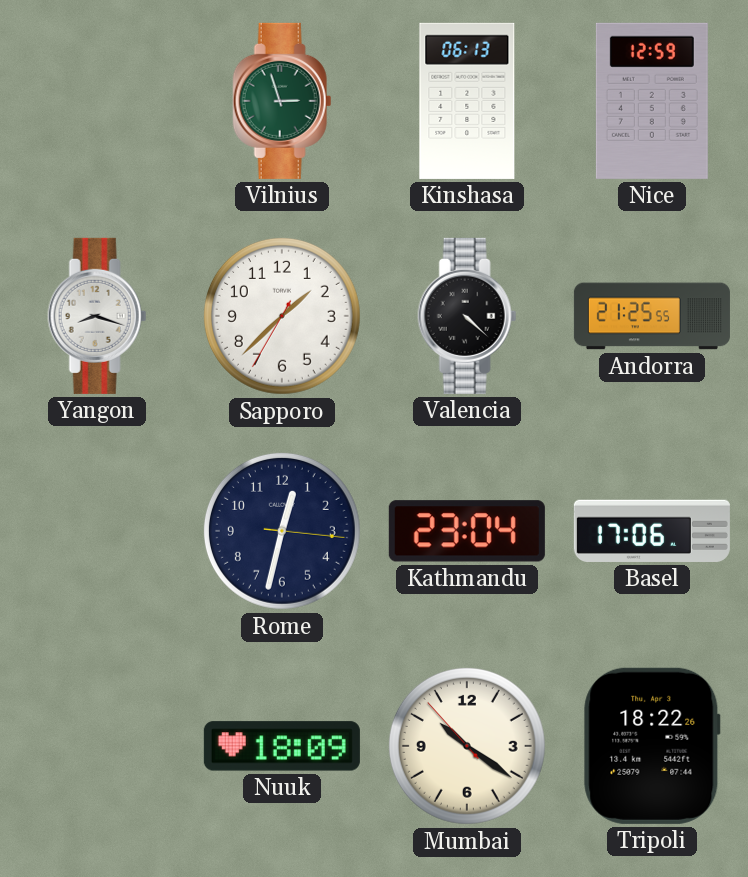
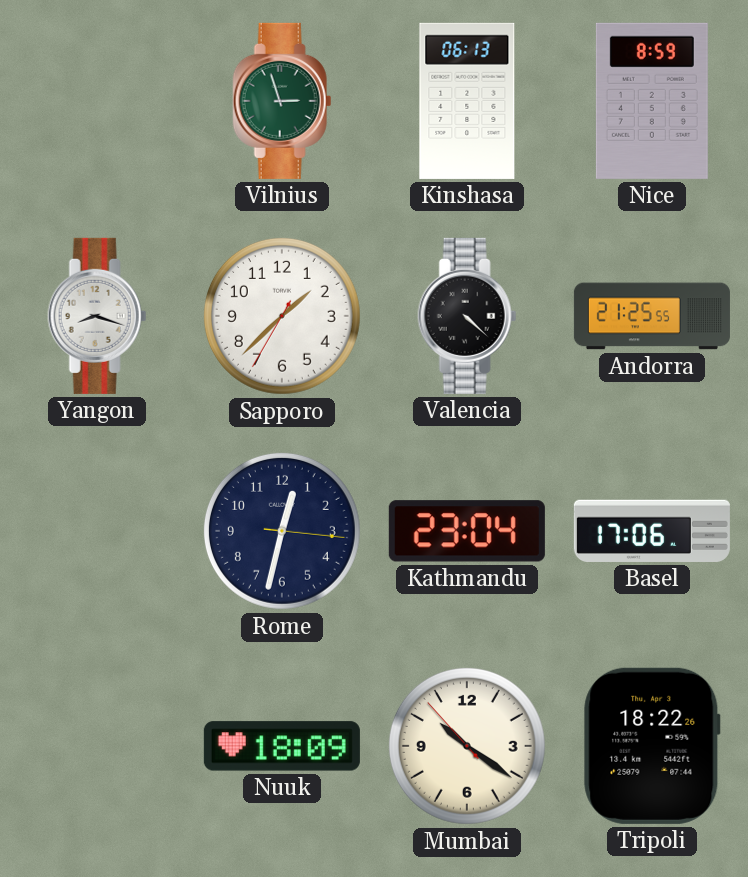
Nice: 12:59 -> 8:59
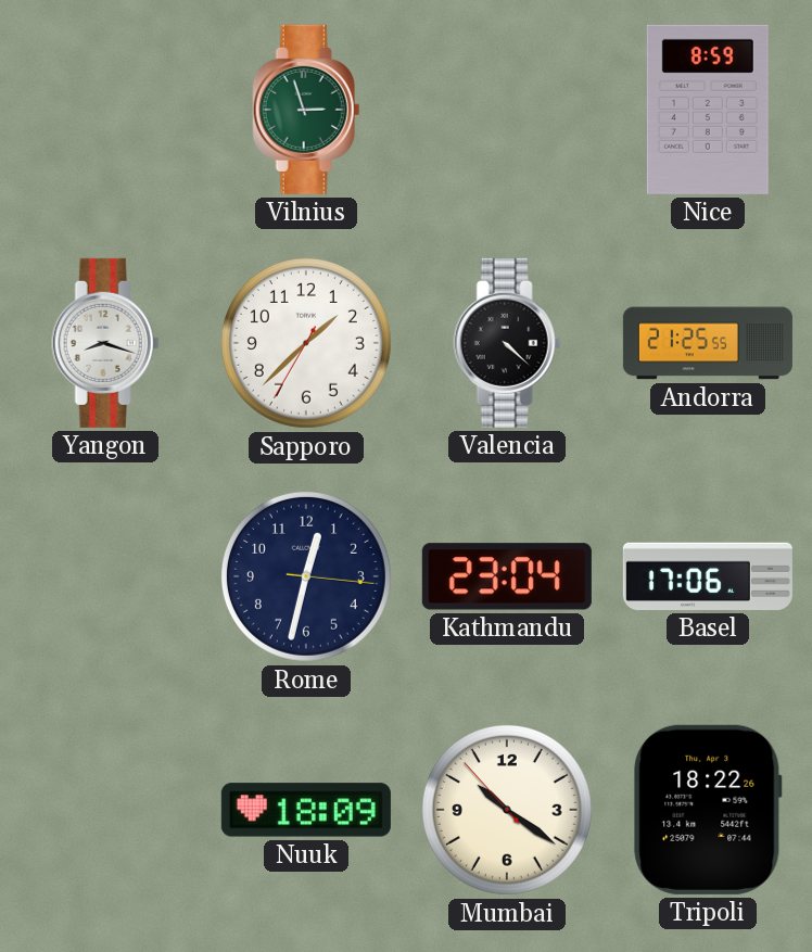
Kinshasa: 06:13 -> none
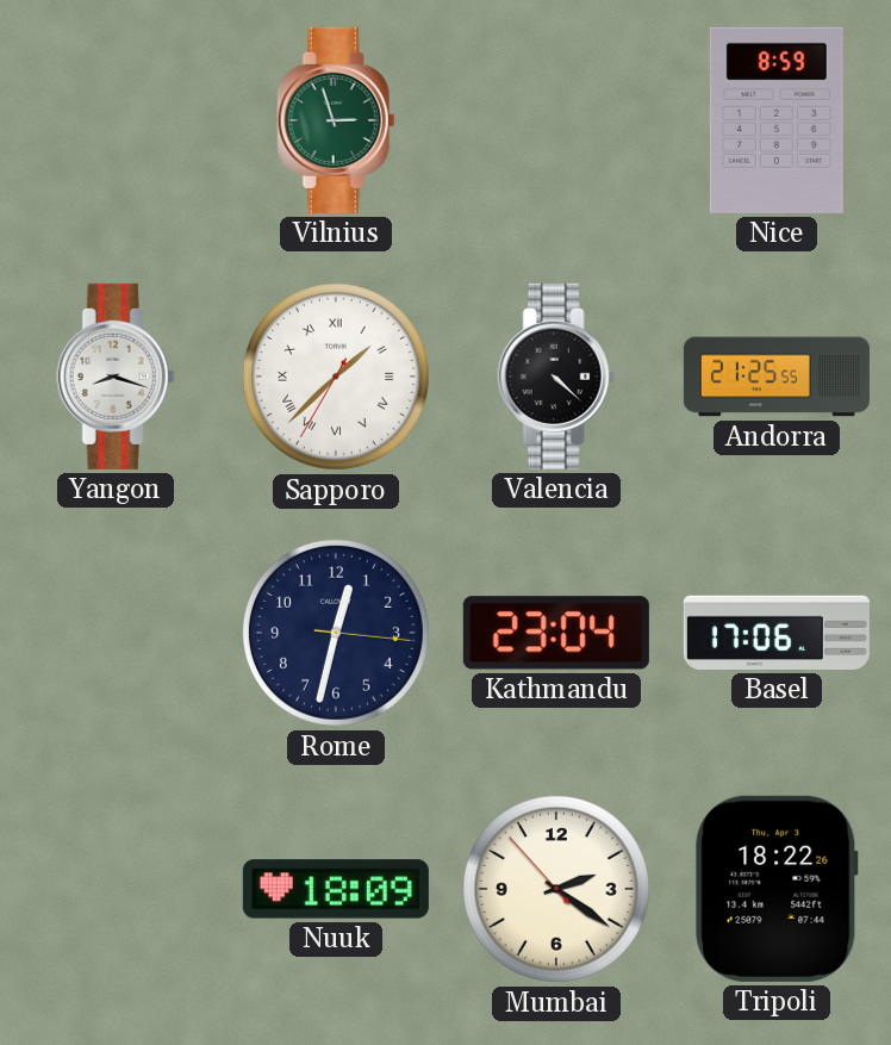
Sapporo numerals: Arabic -> Roman
Mumbai: 10:20 -> 2:20
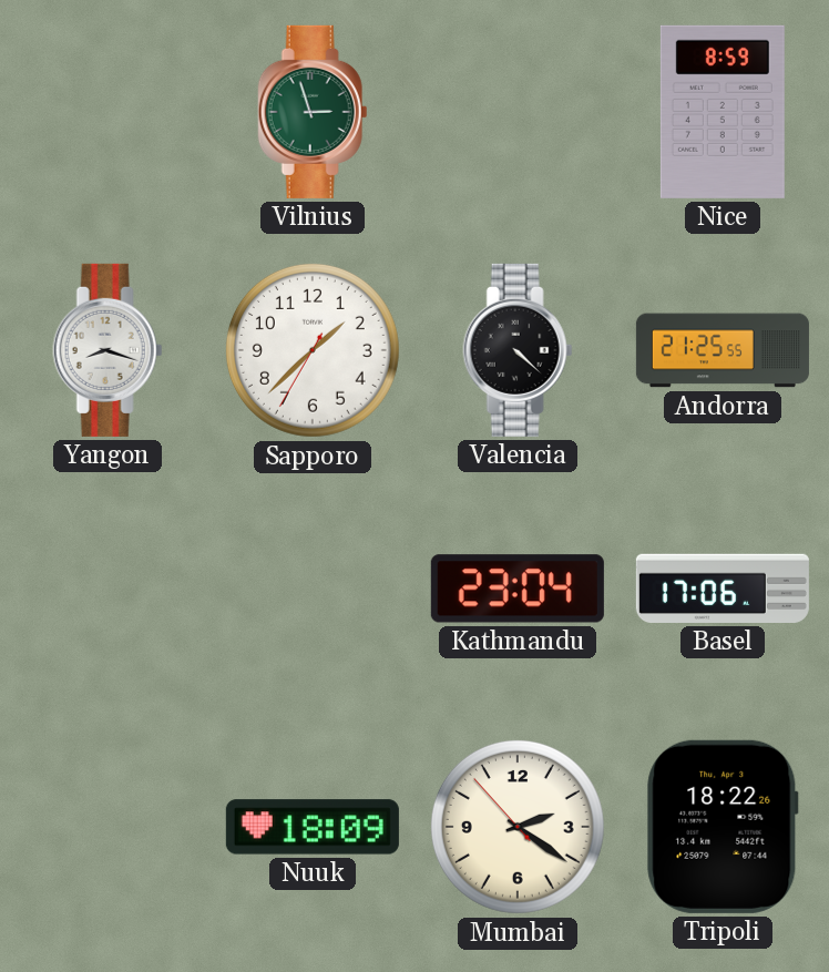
Sapporo numerals: Roman -> Arabic
Rome: 12:32 -> none
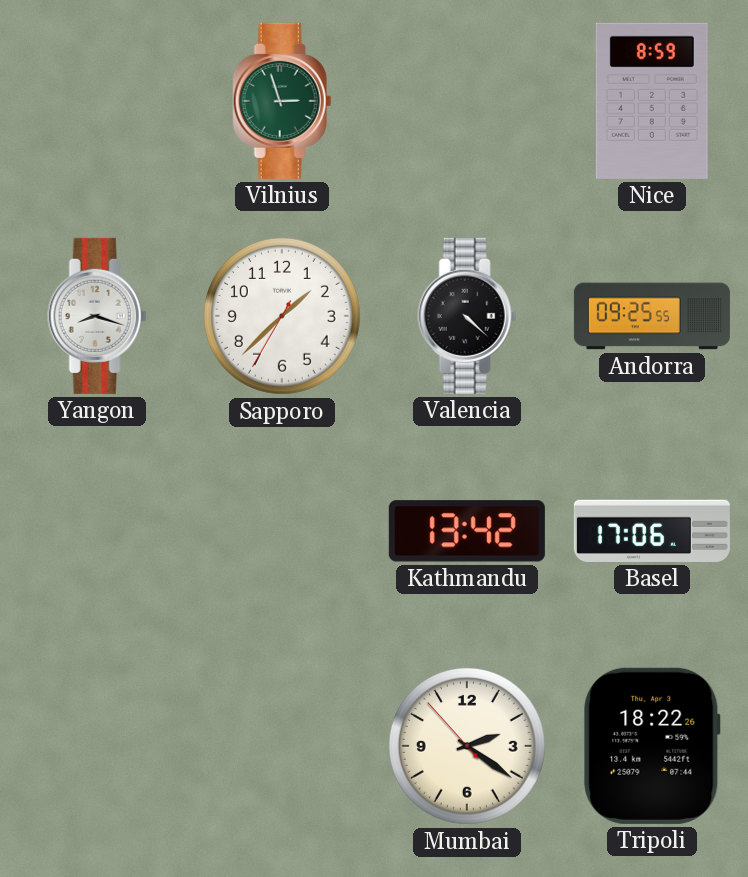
Andorra: 21:25 -> 09:25
Kathmandu: 23:04 -> 13:42
Nuuk: 18:09 -> none
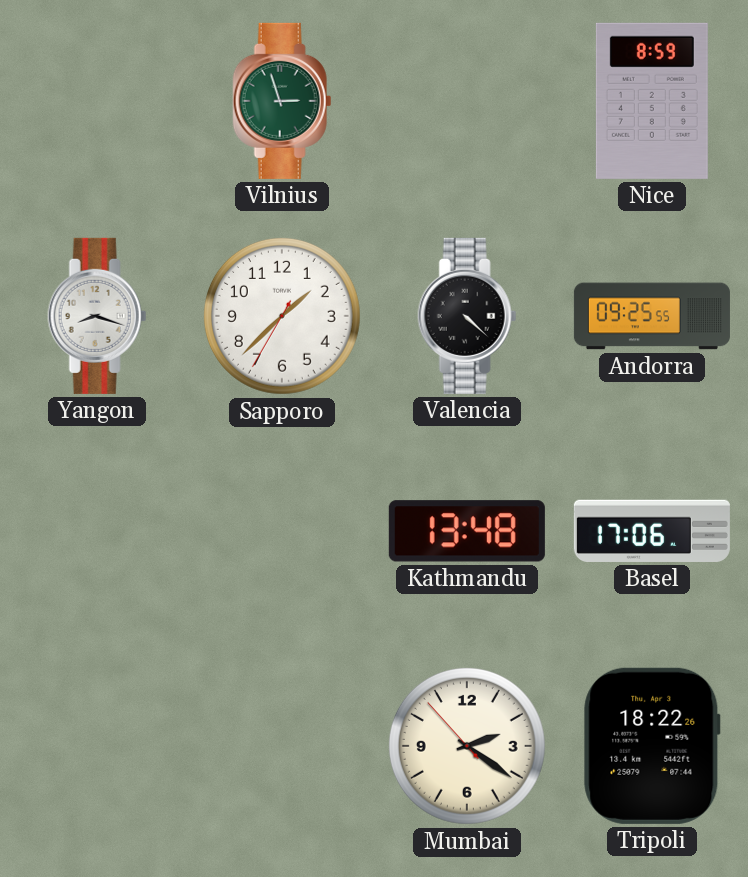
Kathmandu: 13:42 -> 13:48
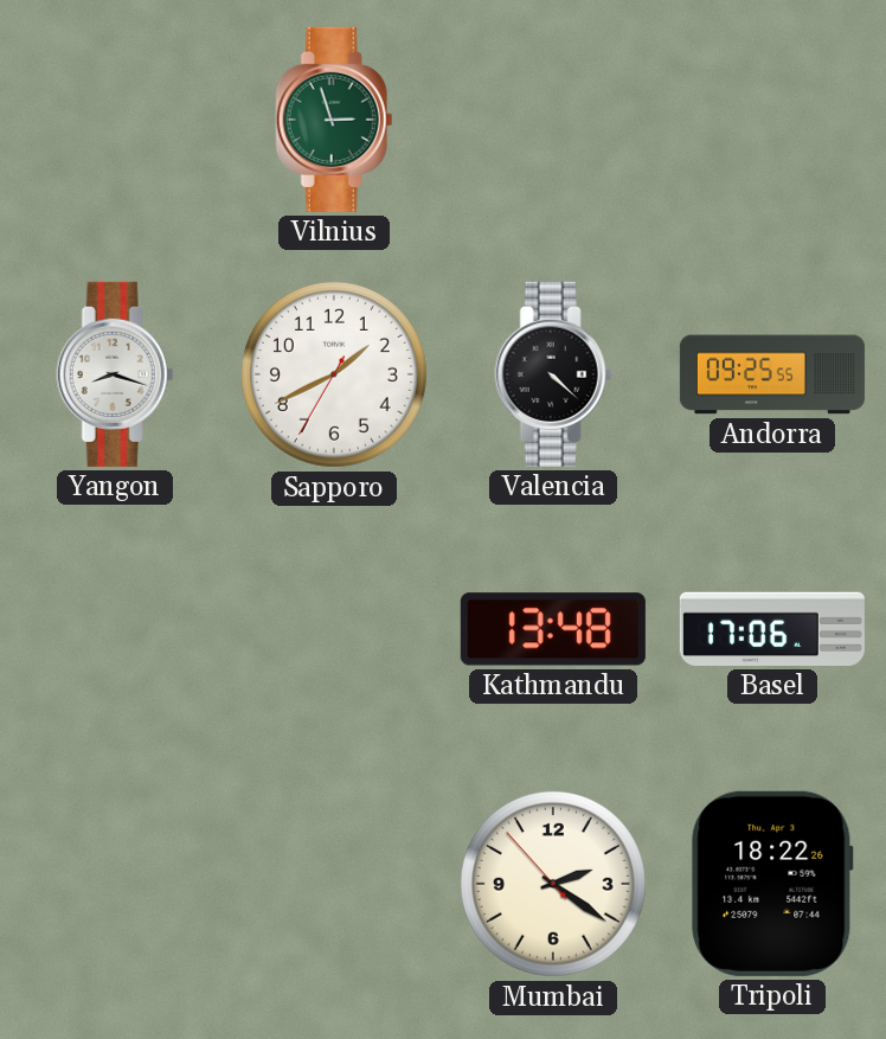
Nice: 8:59 -> none
Sapporo: 1:37 -> 1:40
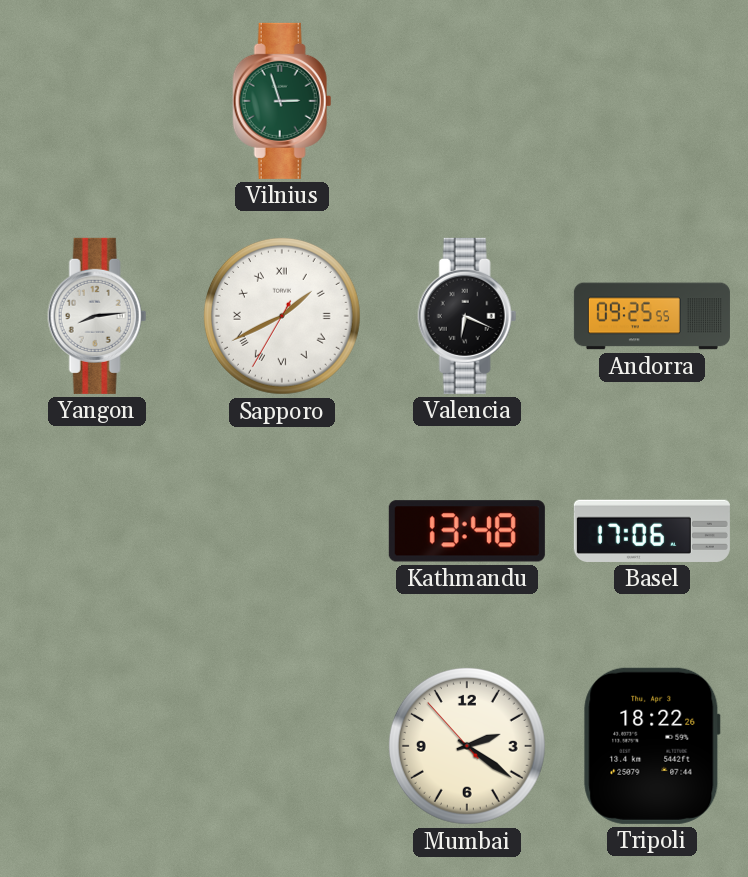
Yangon: 8:18 -> 8:14
Sapporo numerals: Arabic -> Roman
Valencia: 4:22 -> 6:19
